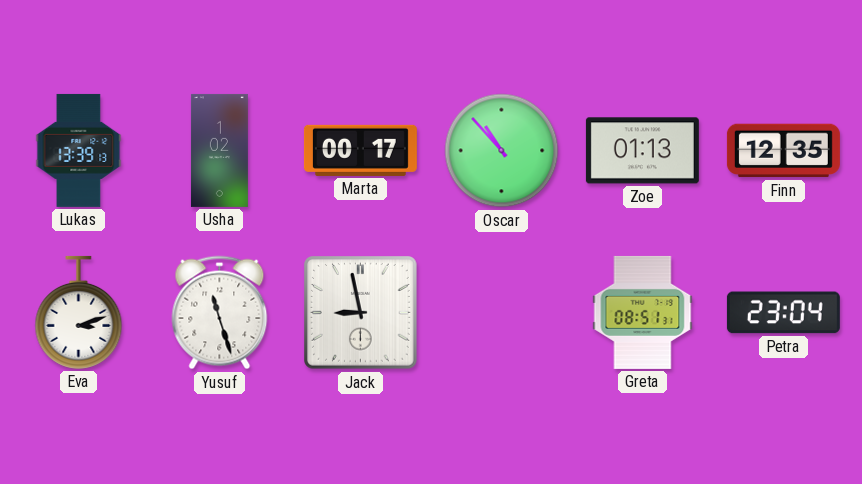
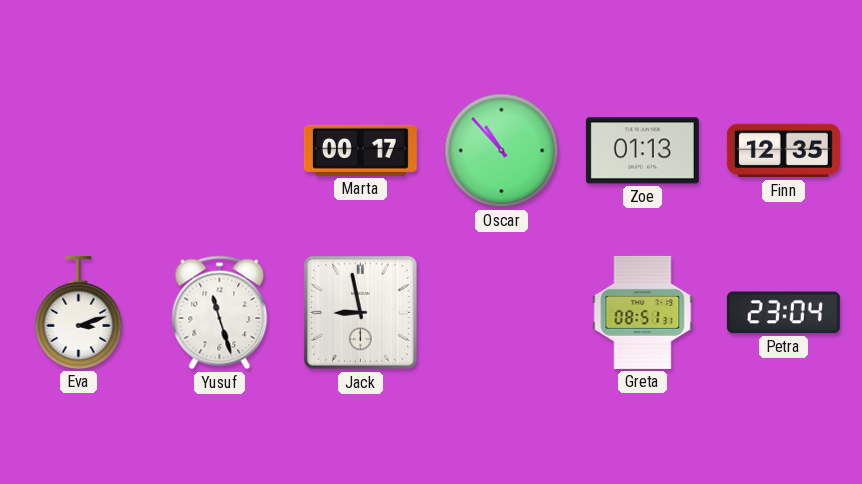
Lukas: 13:39 -> none
Usha: 1:02 -> none
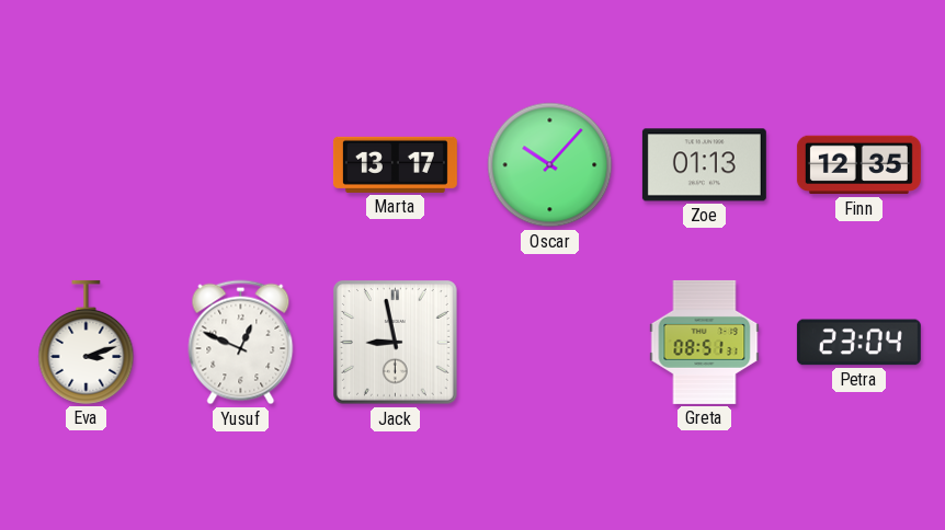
Marta: 00:17 -> 13:17
Oscar: 10:53 -> 10:07
Yusuf: 11:27 -> 12:49
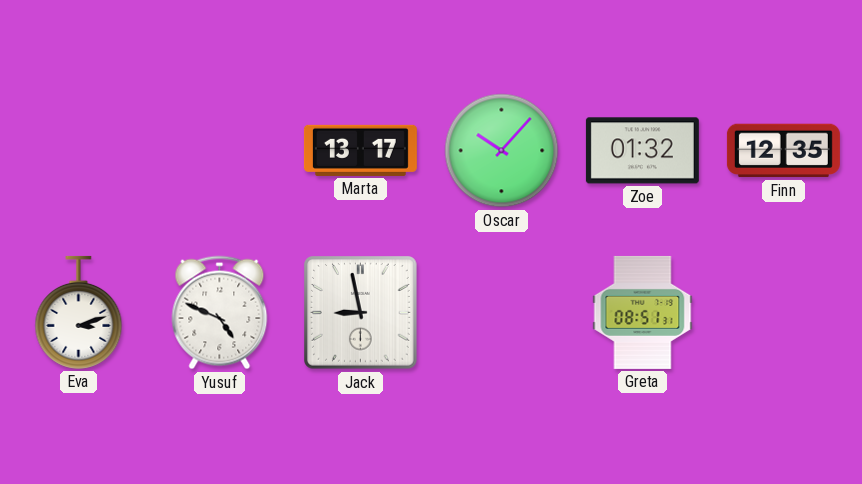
Zoe: 01:13 -> 01:32
Yusuf: 12:49 -> 4:49
Petra: 23:04 -> none
